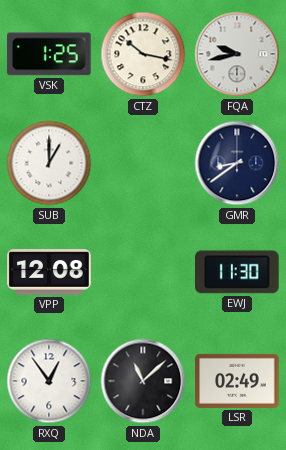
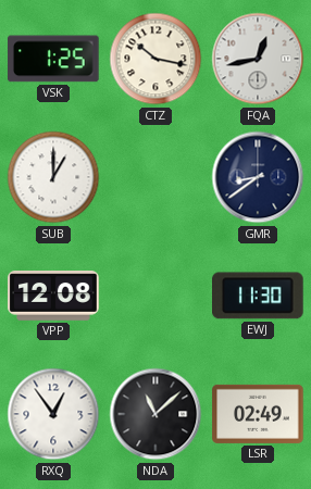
FQA: 9:43 -> 12:43
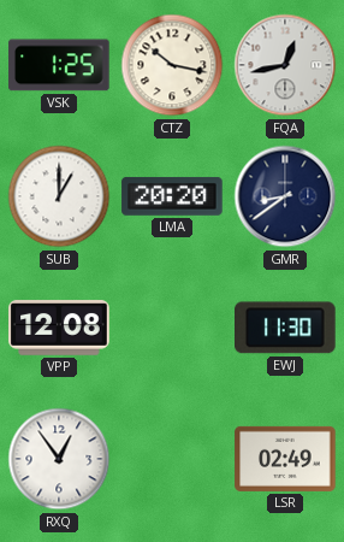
LMA: none -> 20:20
NDA: 11:08 -> none
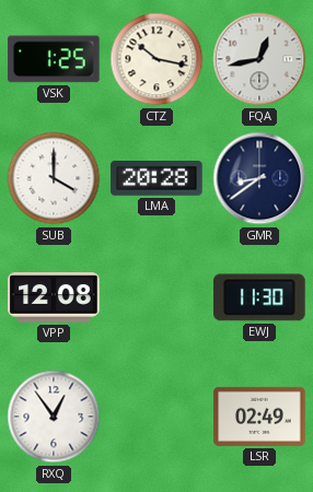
SUB: 1:00 -> 4:00
LMA: 20:20 -> 20:28
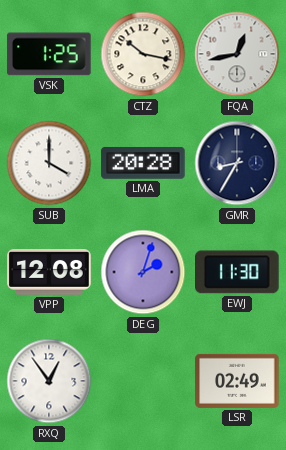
GMR: 8:39 -> 8:35
DEG: none -> 2:03
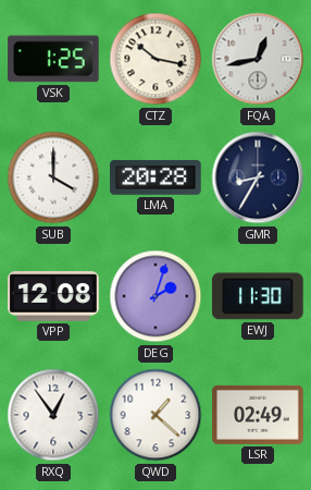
QWD: none -> 1:22
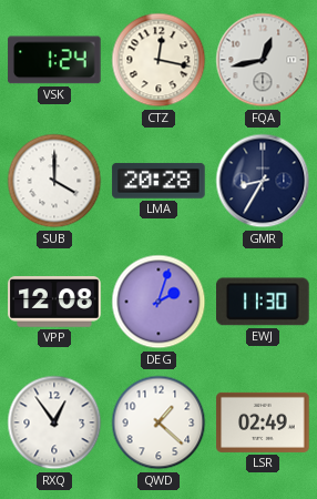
VSK: 1:25 -> 1:24
CTZ: 10:17 -> 12:17
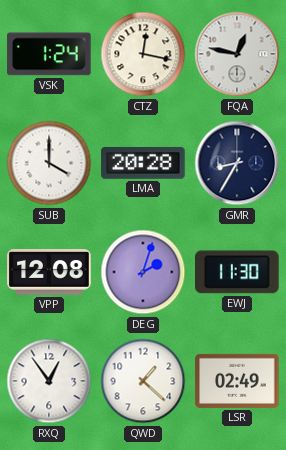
FQA: 12:43 -> 12:47
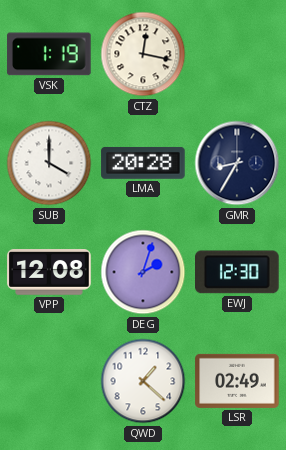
VSK: 1:24 -> 1:19
FQA: 12:47 -> none
EWJ: 11:30 -> 12:30
RXQ: 12:54 -> none
